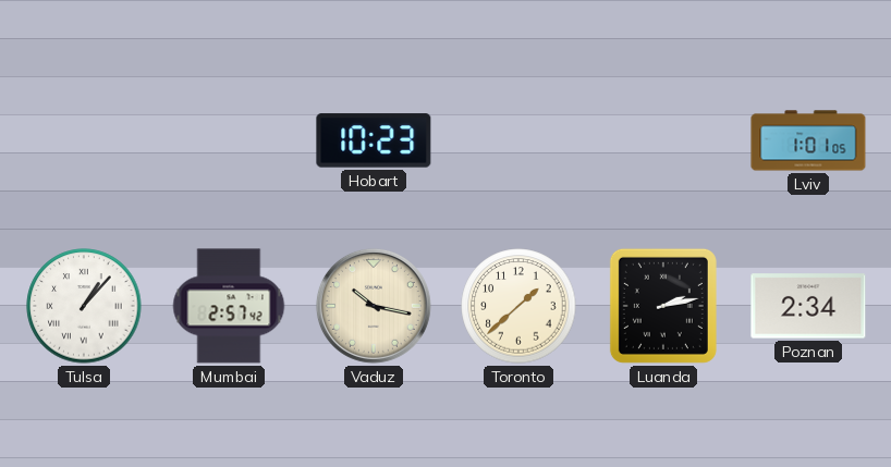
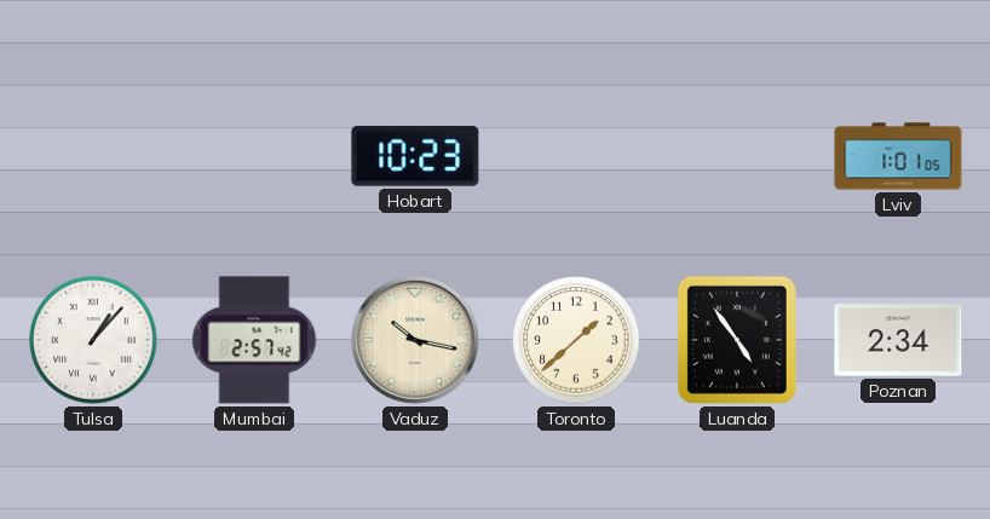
Luanda: 2:13 -> 4:54
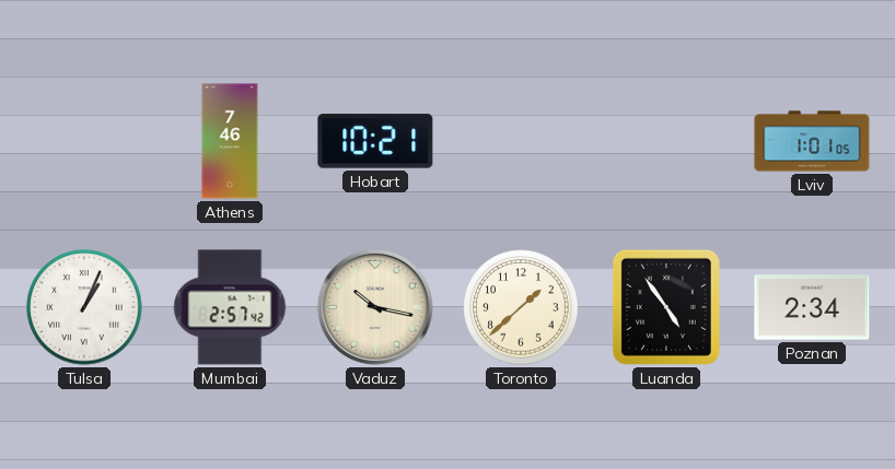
Athens: none -> 7:46
Hobart: 10:23 -> 10:21
Tulsa: 1:07 -> 1:04
